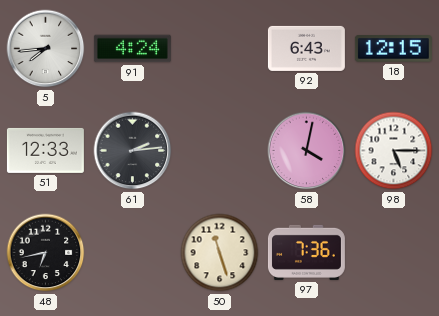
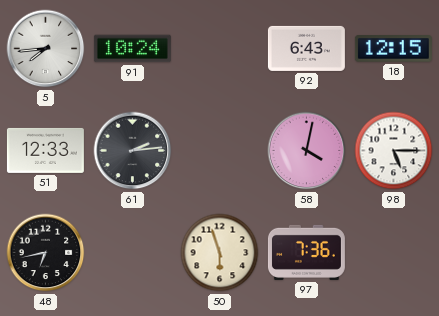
91: 4:24 -> 10:24
50: 11:27 -> 5:57
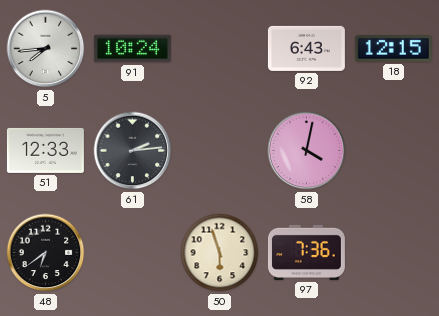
98: 5:15 -> none
48: 6:43 -> 6:39
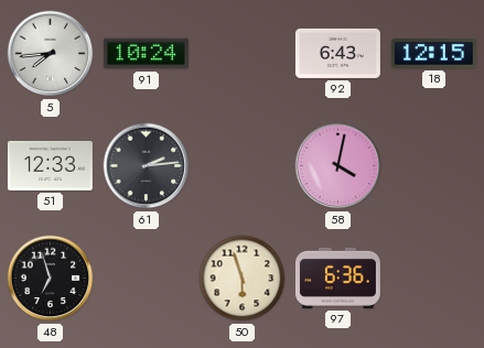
48: 6:39 -> 6:57
97: 7:36 -> 6:36
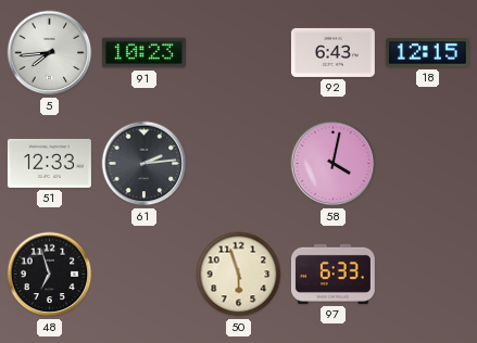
91: 10:24 -> 10:23
97: 6:36 -> 6:33
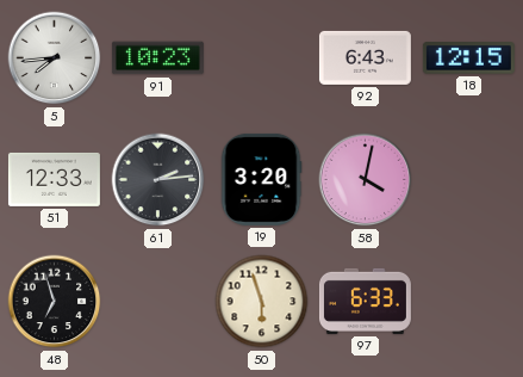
19: none -> 3:20
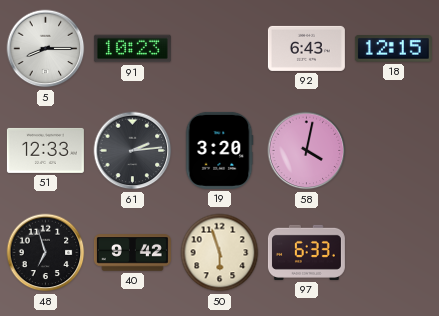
5: 7:44 -> 8:15
40: none -> 9:42
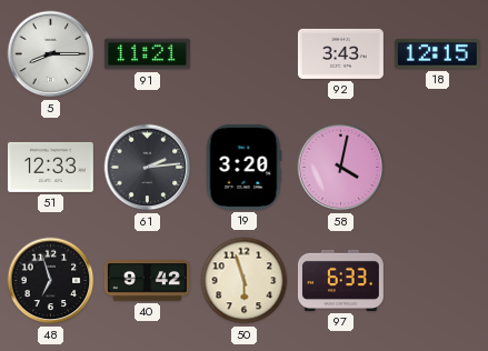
91: 10:23 -> 11:21
92: 6:43 -> 3:43
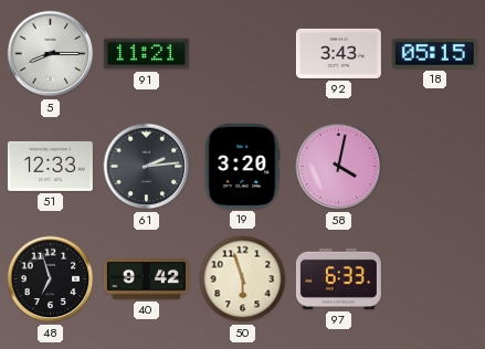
18: 12:15 -> 05:15
